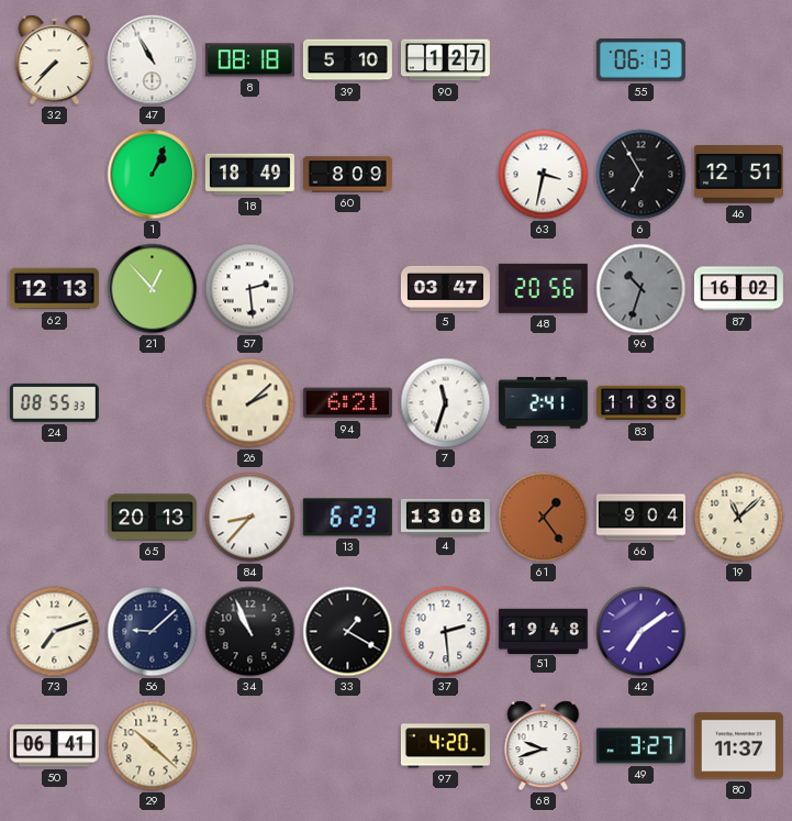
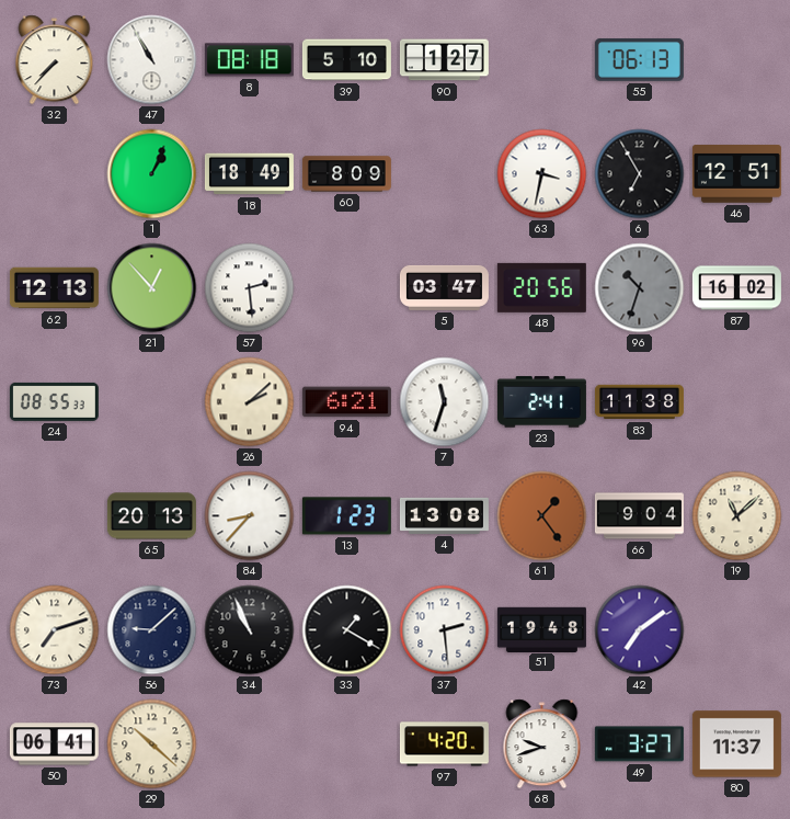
13: 6:23 -> 1:23
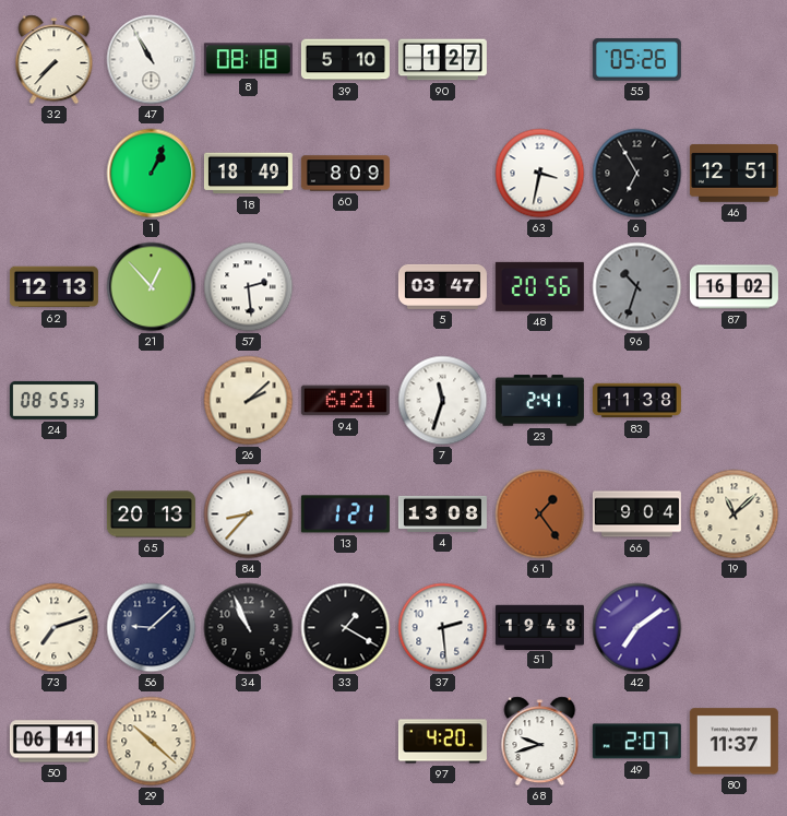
55: 06:13 -> 05:26
13: 1:23 -> 1:21
49: 3:27 -> 2:07
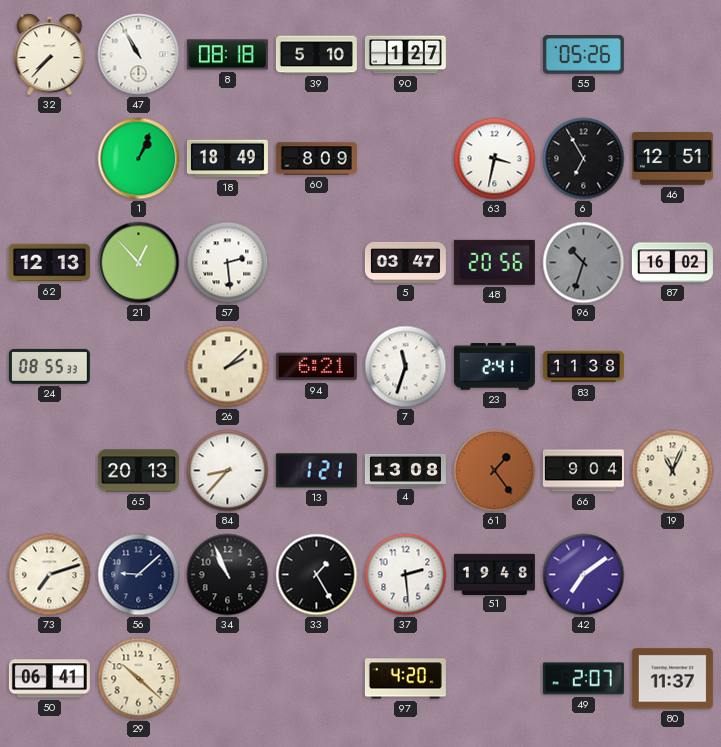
19: 11:08 -> 11:04
33: 1:20 -> 1:25
68: 9:42 -> none
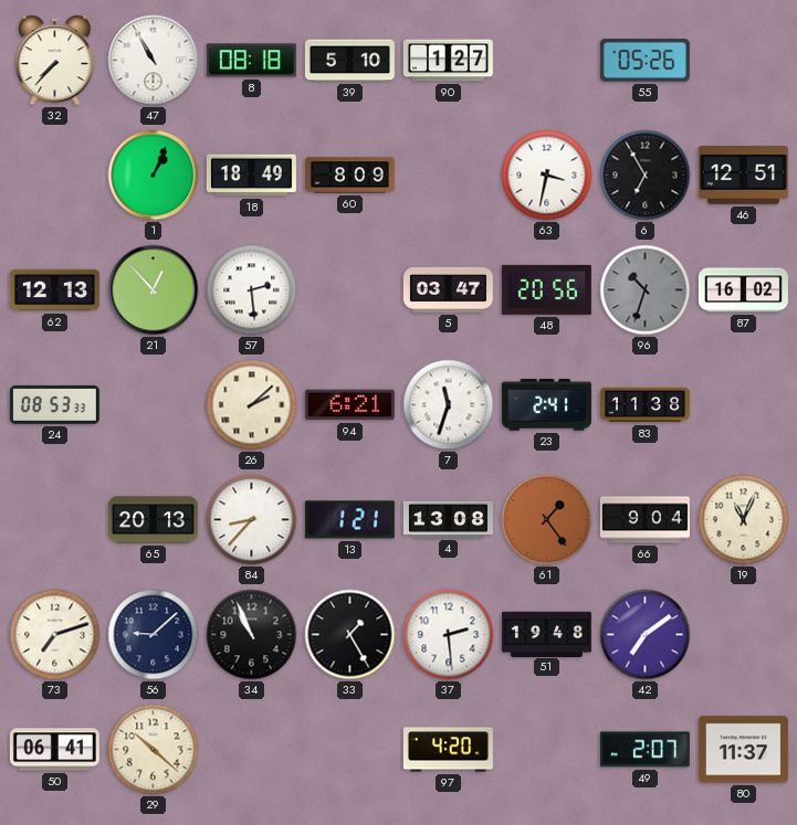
24: 08:55 -> 08:53
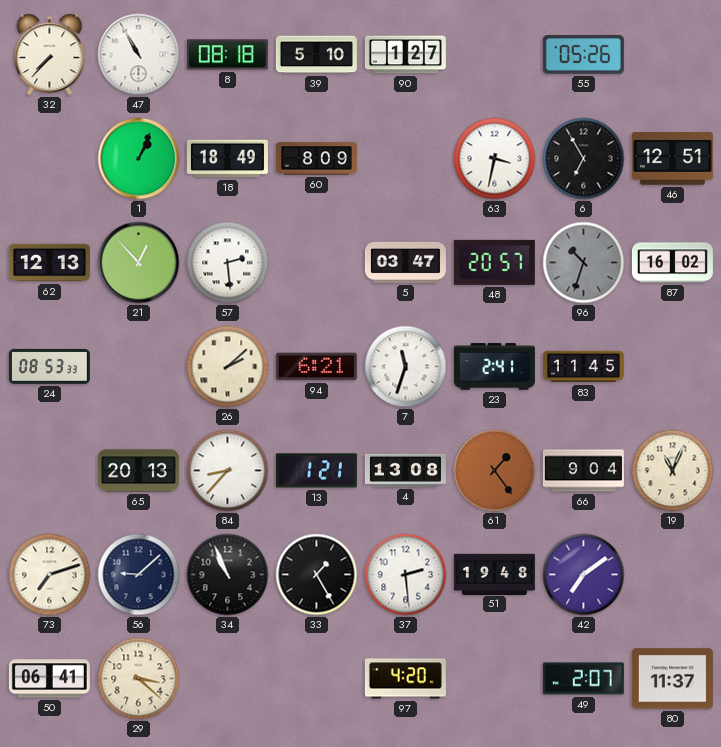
48: 20:56 -> 20:57
83: 11:38 -> 11:45
29: 10:22 -> 3:22
